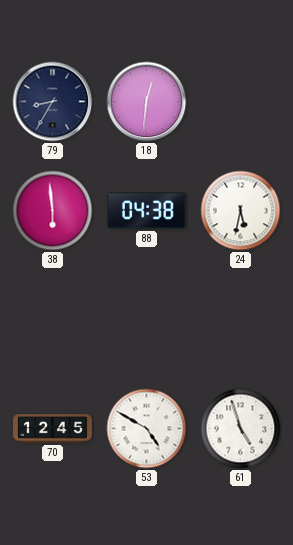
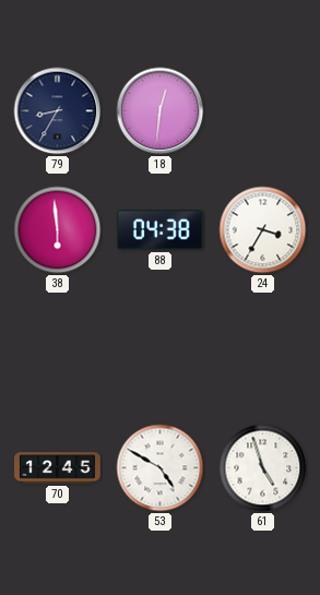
24: 5:32 -> 3:35
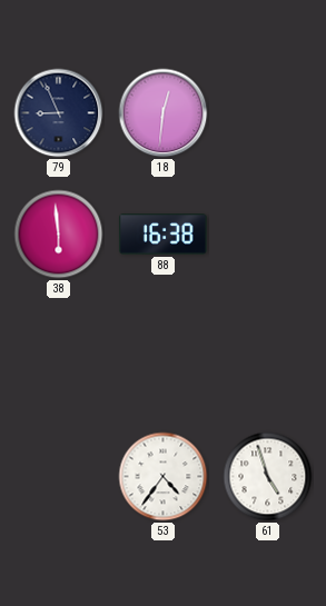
79: 8:35 -> 8:56
88: 04:38 -> 16:38
24: 3:35 -> none
70: 12:45 -> none
53: 4:50 -> 4:36
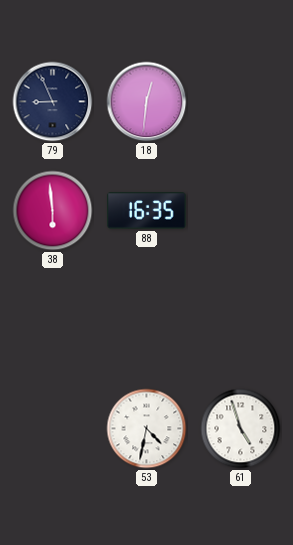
88: 16:38 -> 16:35
53: 4:36 -> 4:32
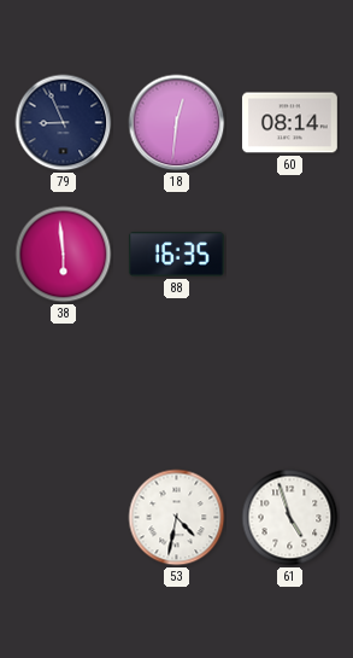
60: none -> 08:14
